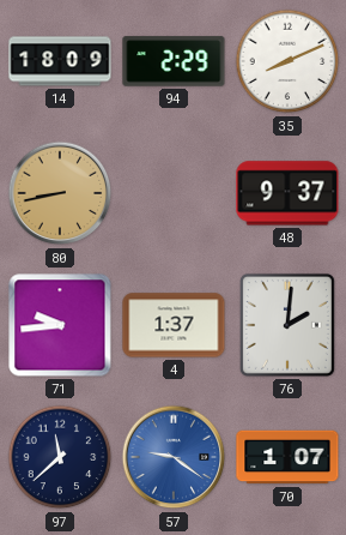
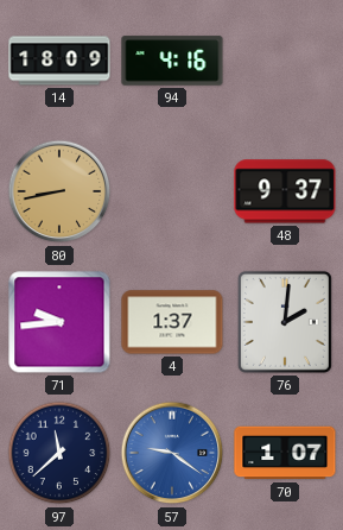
94: 2:29 -> 4:16
35: 8:11 -> none
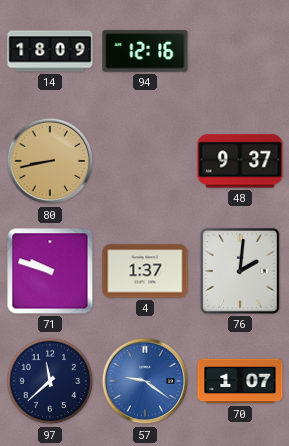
94: 4:16 -> 12:16
71: 9:44 -> 9:48
